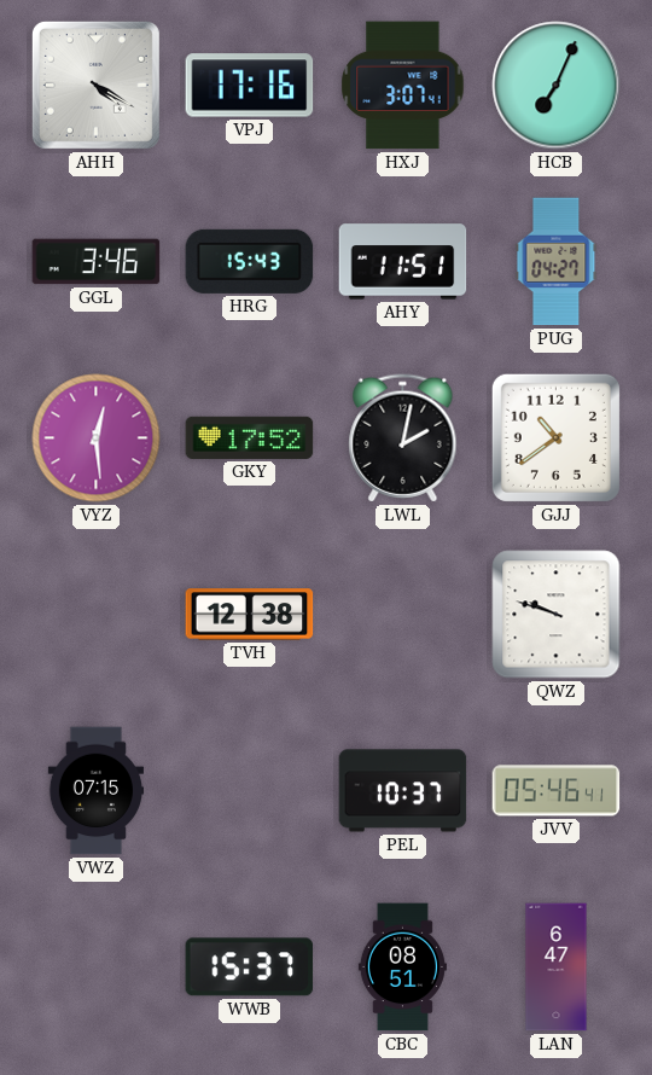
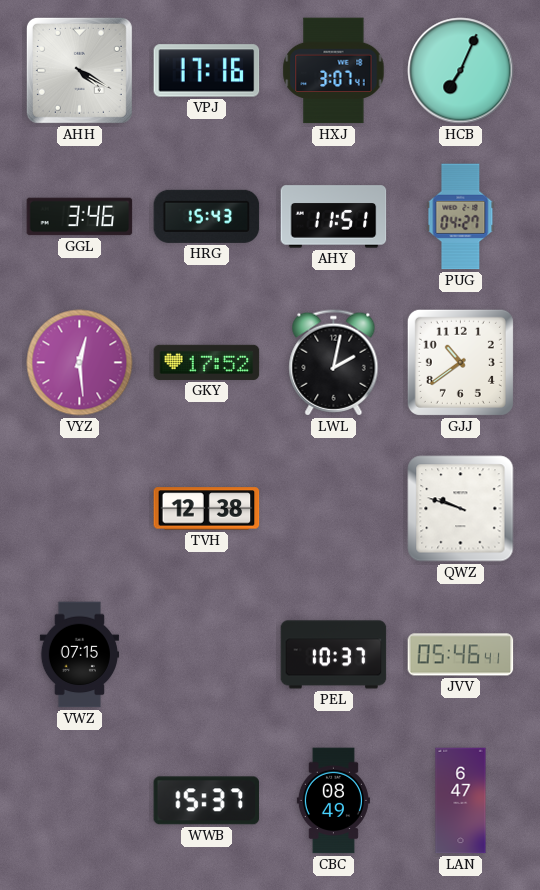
CBC: 08:51 -> 08:49
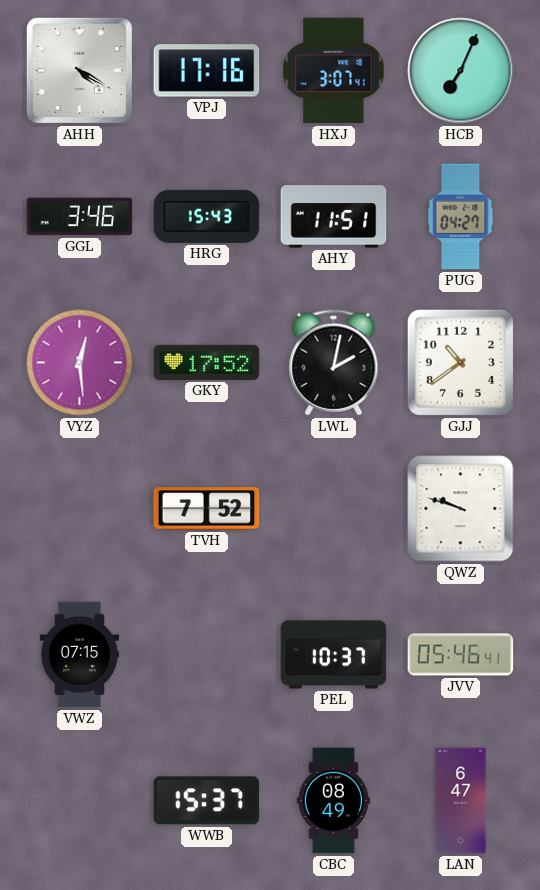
TVH: 12:38 -> 7:52
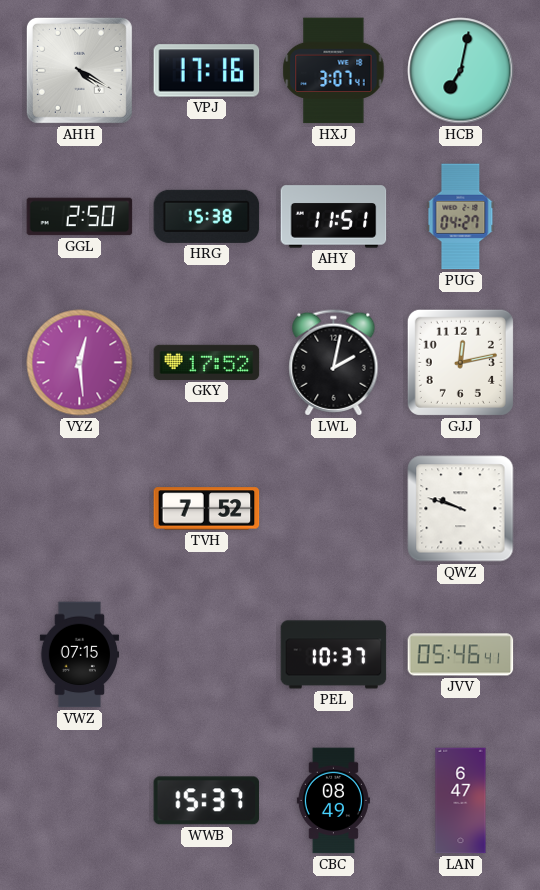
HCB: 7:04 -> 7:02
GGL: 3:46 -> 2:50
HRG: 15:43 -> 15:38
GJJ: 10:39 -> 12:13
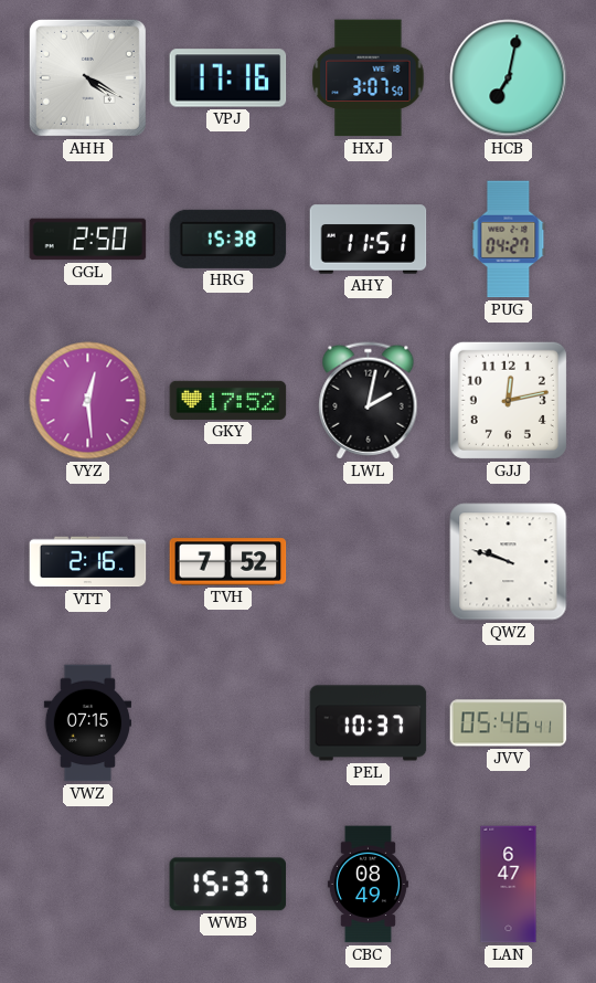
HXJ: 3:07:41 -> 3:07:50
VTT: none -> 2:16
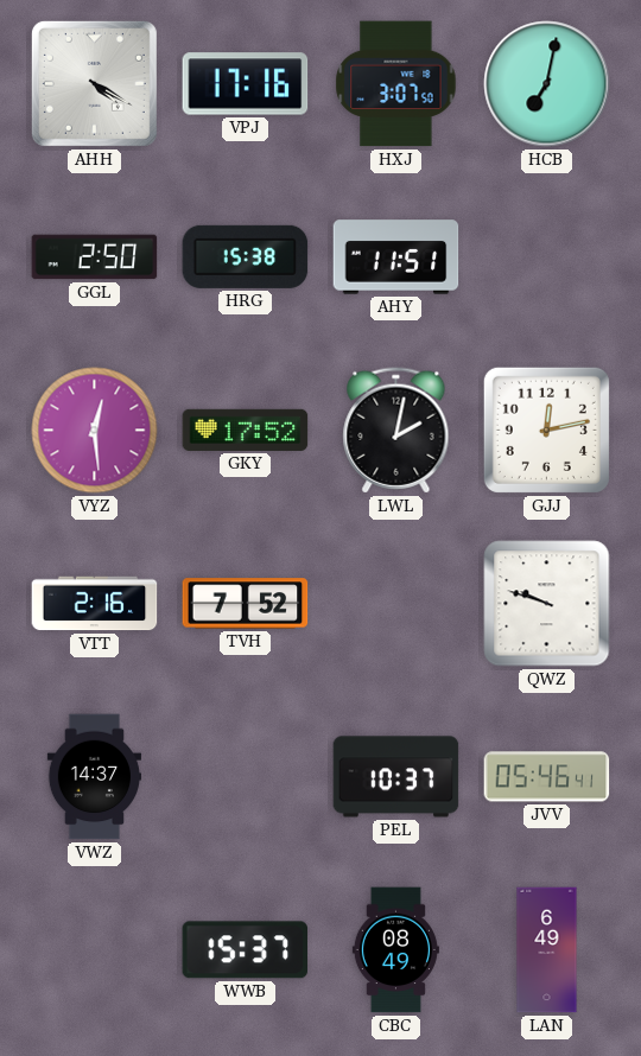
PUG: 04:27 -> none
VWZ: 07:15 -> 14:37
LAN: 6:47 -> 6:49
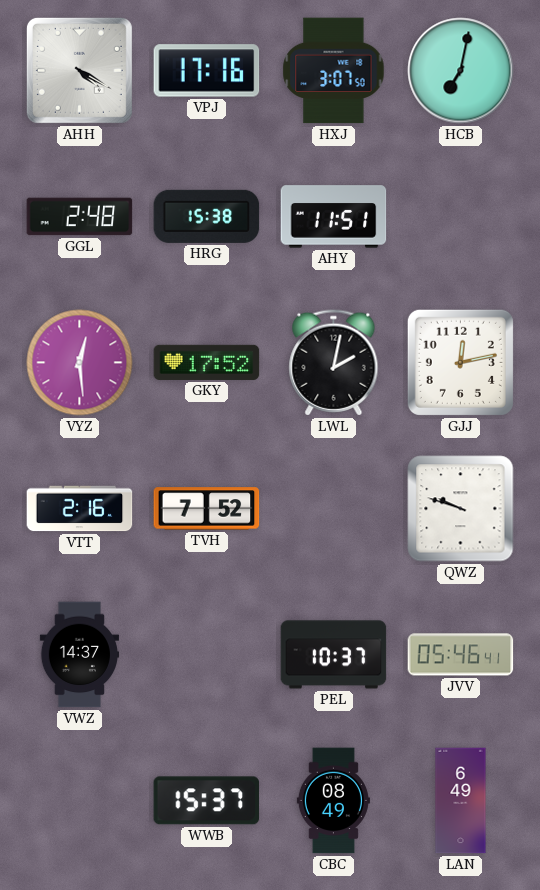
GGL: 2:50 -> 2:48
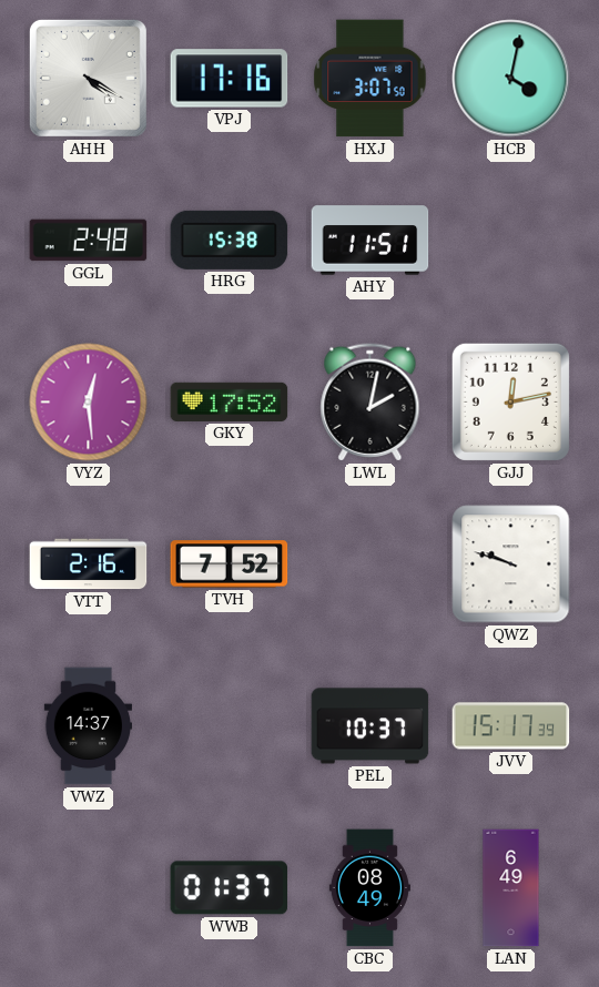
HCB: 7:02 -> 4:02
JVV: 05:46 -> 15:17
WWB: 15:37 -> 01:37
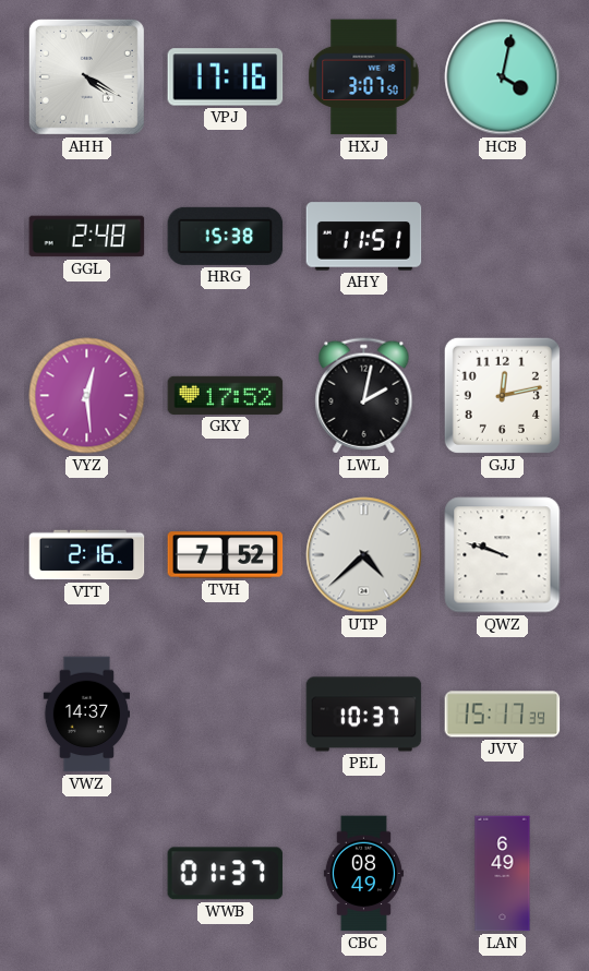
UTP: none -> 4:38
